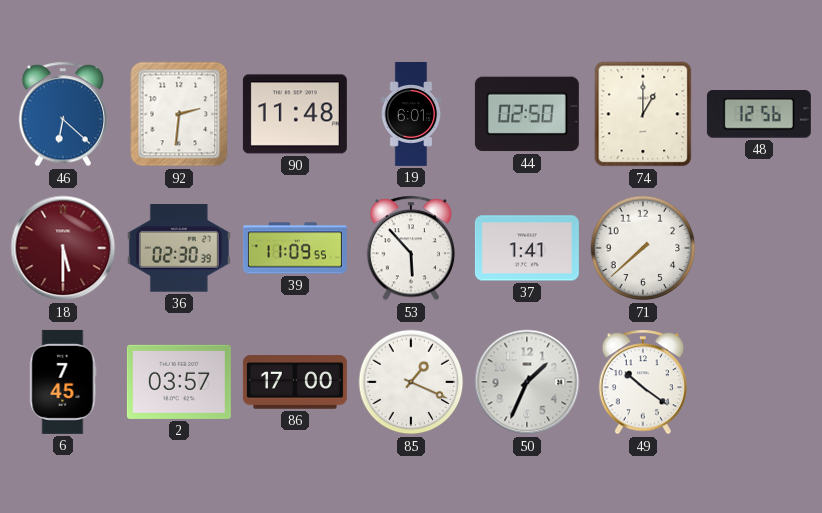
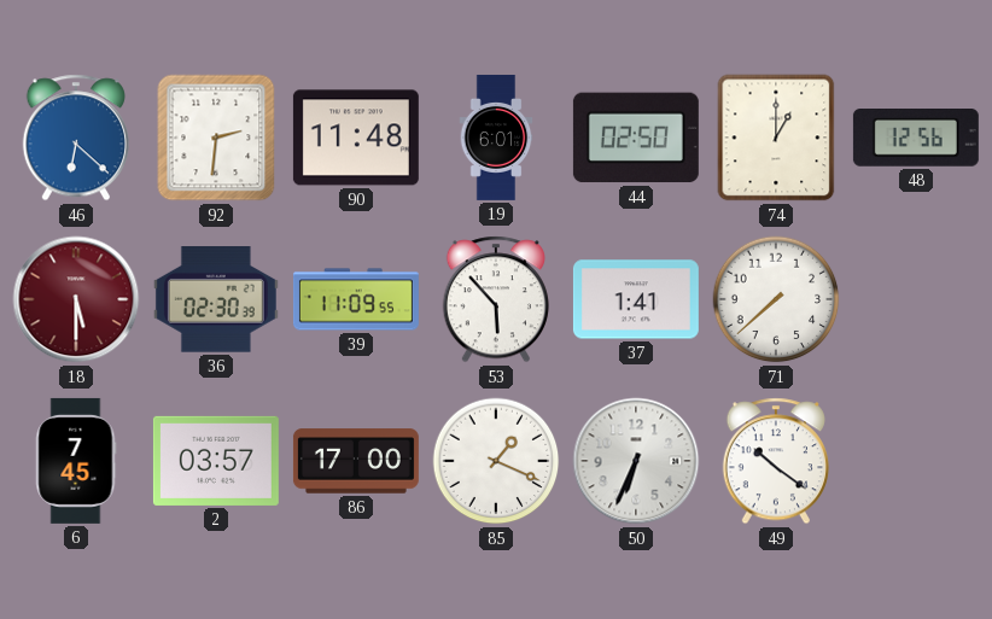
50: 1:34 -> 6:34
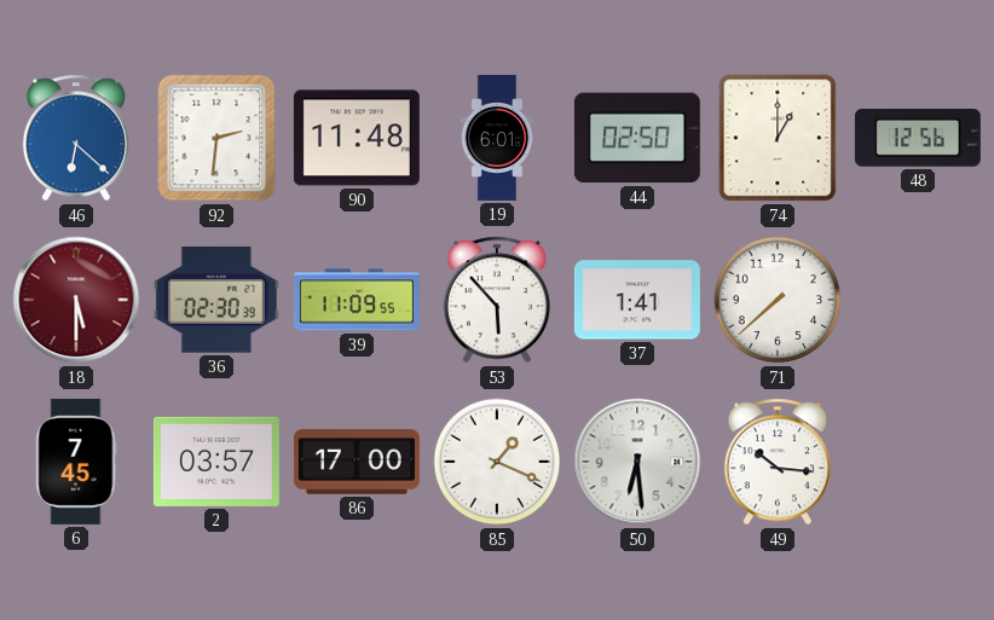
50: 6:34 -> 6:29
49: 10:21 -> 10:16
